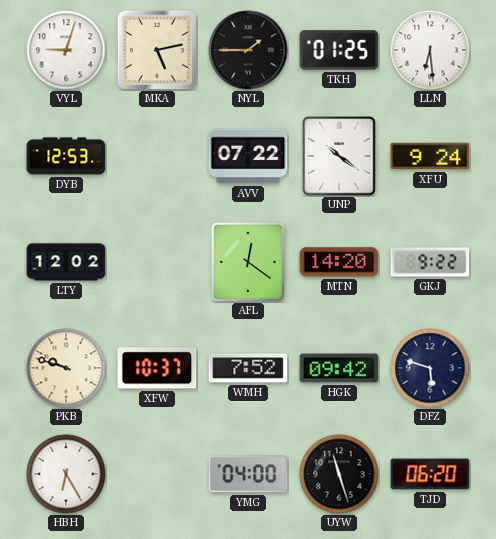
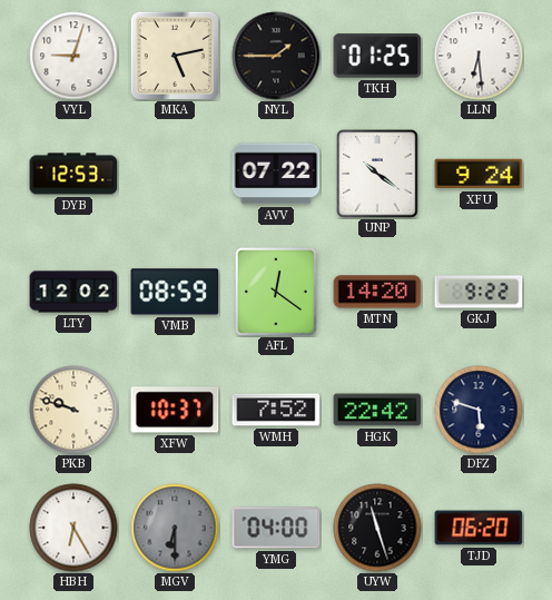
VMB: none -> 08:59
HGK: 09:42 -> 22:42
MGV: none -> 6:30
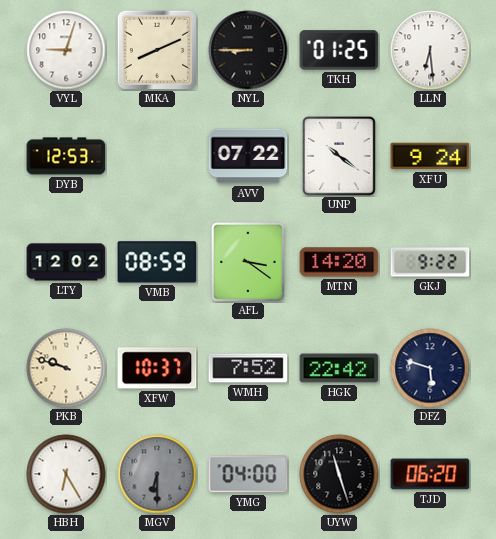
MKA: 5:13 -> 8:11
NYL: 1:45 -> 8:45
AFL: 12:21 -> 3:21
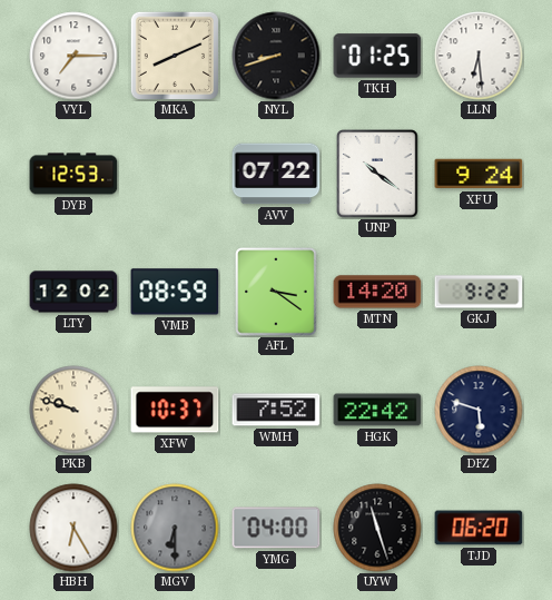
VYL: 9:03 -> 7:15
NYL: 8:45 -> 8:42
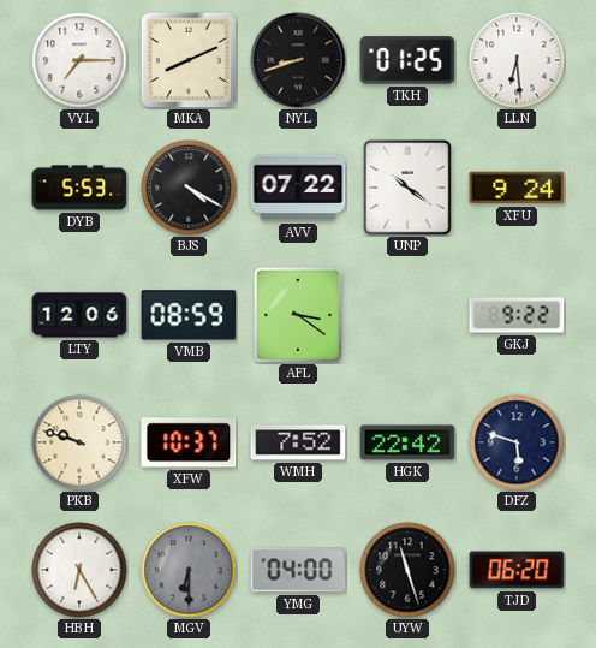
DYB: 12:53 -> 5:53
BJS: none -> 4:20
LTY: 12:02 -> 12:06
MTN: 14:20 -> none
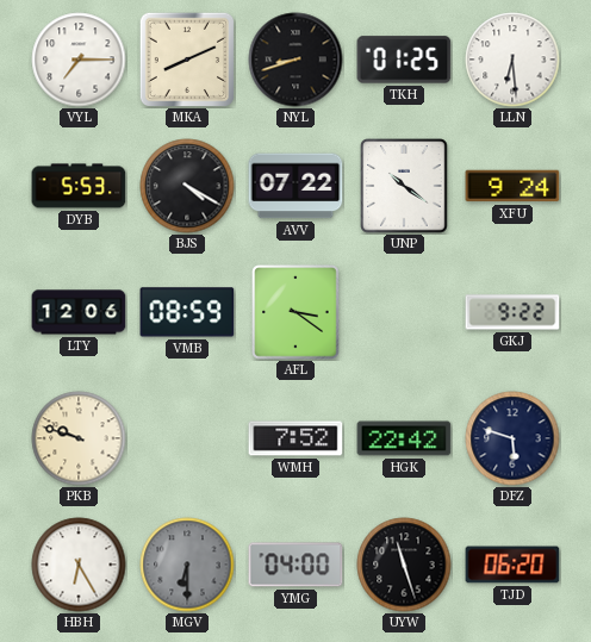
XFW: 10:37 -> none
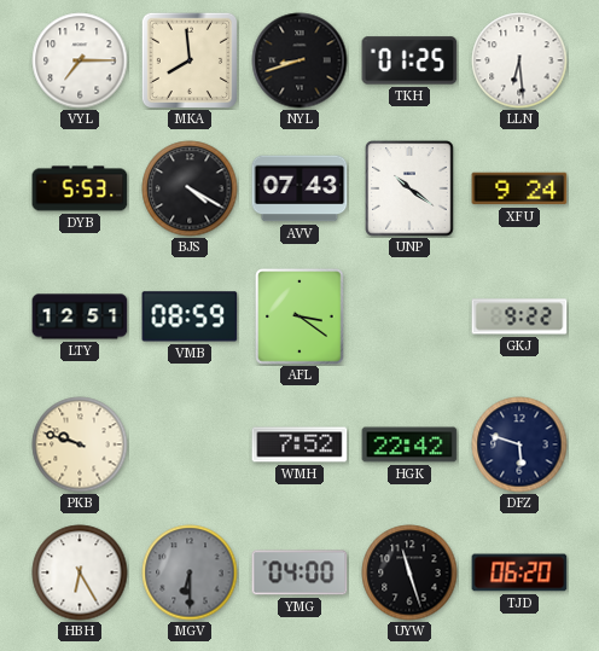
MKA: 8:11 -> 7:59
AVV: 07:22 -> 07:43
LTY: 12:06 -> 12:51
